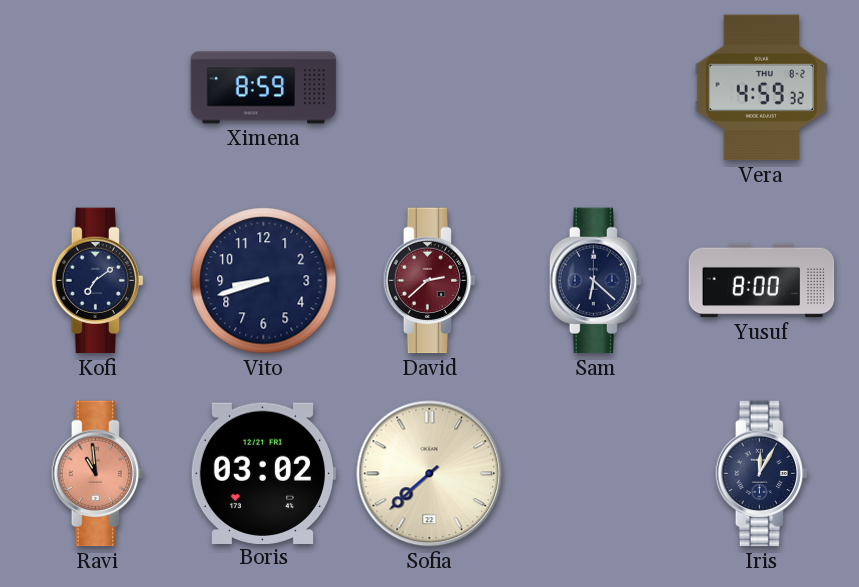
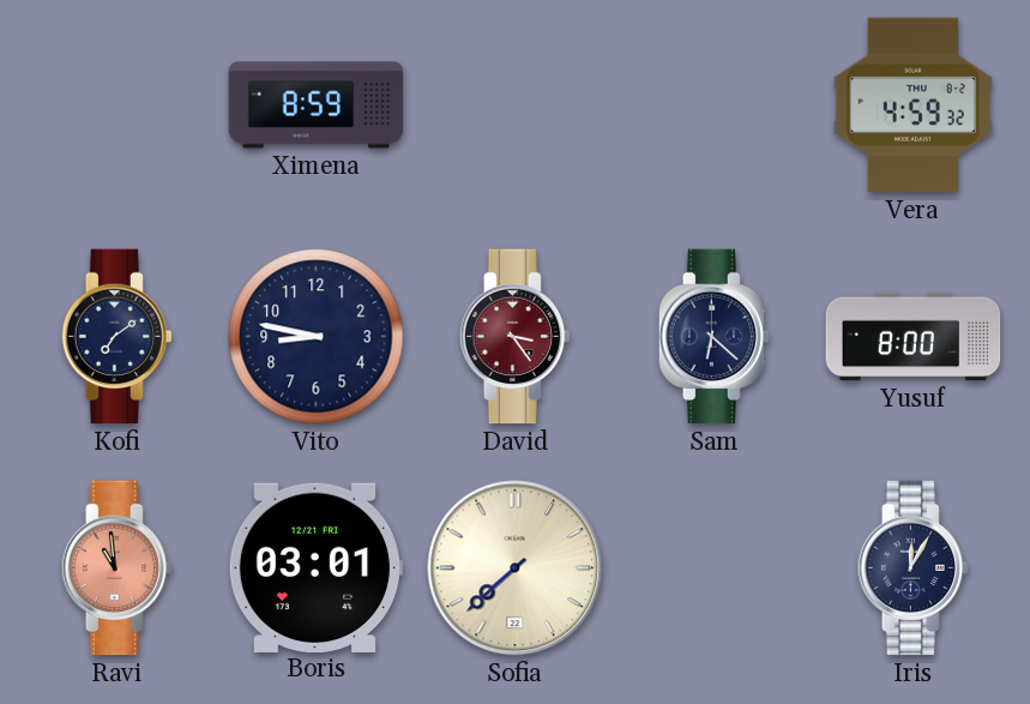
Vito: 8:42 -> 8:47
David: 2:38 -> 3:24
Boris: 03:02 -> 03:01
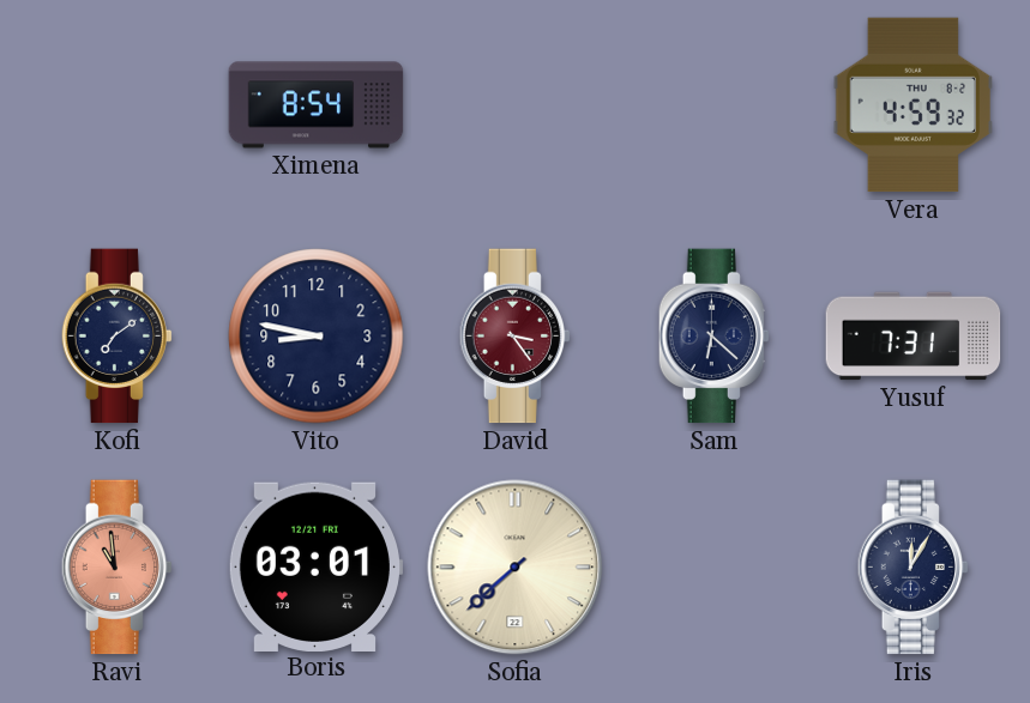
Ximena: 8:59 -> 8:54
Yusuf: 8:00 -> 7:31
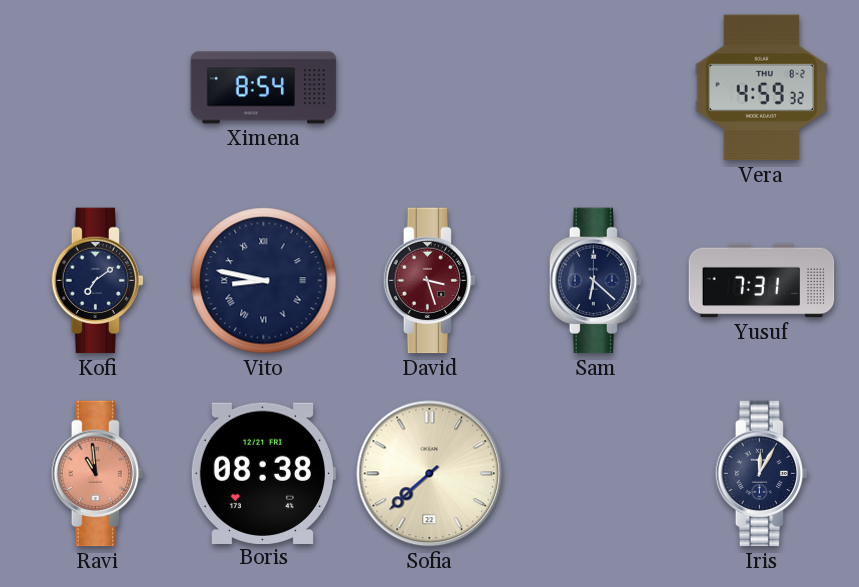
Vito numerals: Arabic -> Roman
David: 3:24 -> 3:27
Boris: 03:01 -> 08:38
